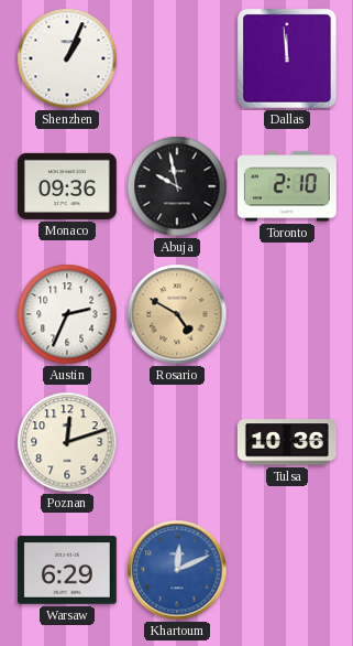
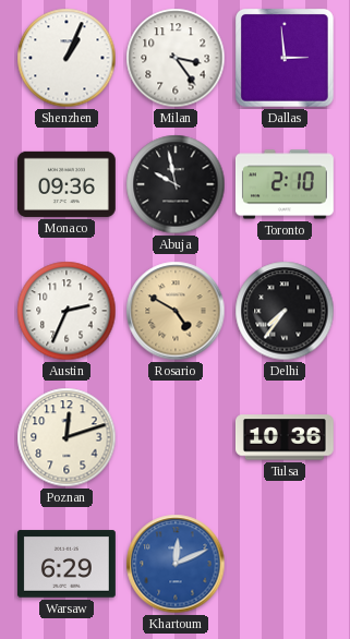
Milan: none -> 3:24
Dallas: 11:59 -> 2:59
Delhi: none -> 7:36
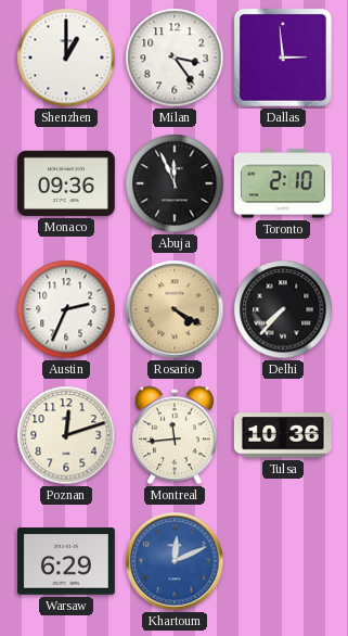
Shenzhen: 1:04 -> 1:00
Abuja: 9:58 -> 11:56
Rosario: 4:50 -> 4:20
Delhi: 7:36 -> 7:37
Montreal: none -> 11:44
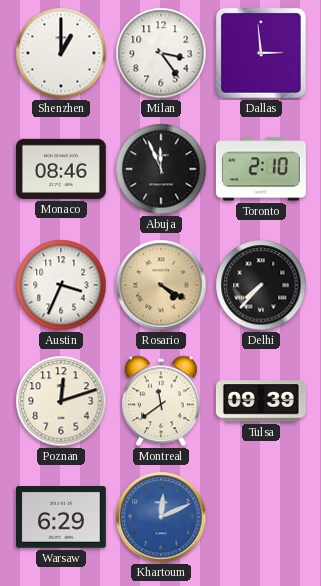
Monaco: 09:36 -> 08:46
Austin: 2:34 -> 3:34
Montreal: 11:44 -> 11:39
Tulsa: 10:36 -> 09:39
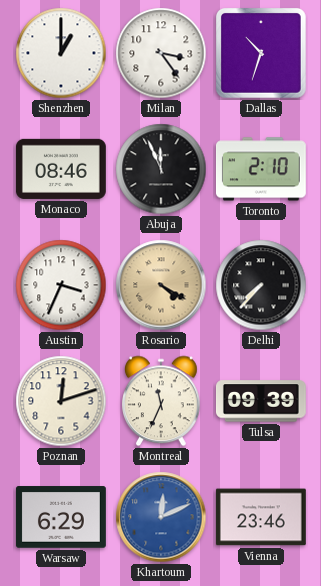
Dallas: 2:59 -> 10:33
Montreal: 11:39 -> 11:34
Vienna: none -> 23:46
